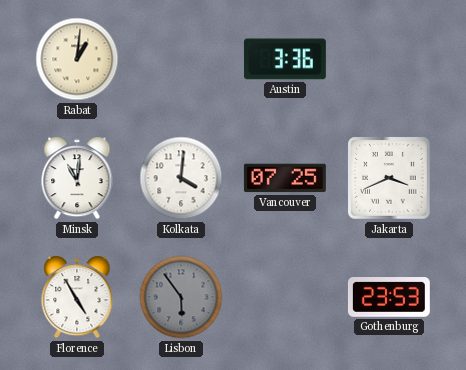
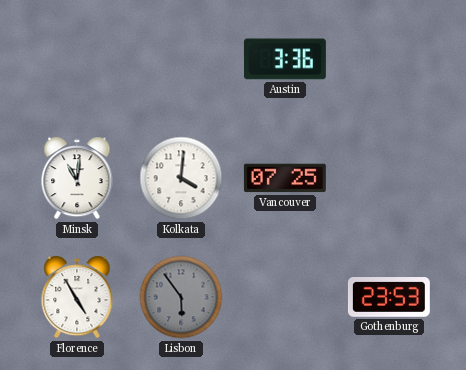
Rabat: 1:01 -> none
Jakarta: 3:41 -> none
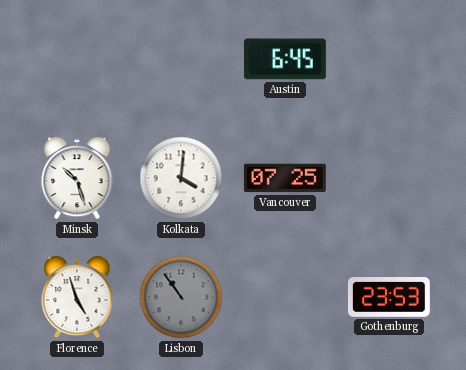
Austin: 3:36 -> 6:45
Minsk: 11:01 -> 10:27
Florence: 4:55 -> 4:57
Lisbon: 5:54 -> 10:54
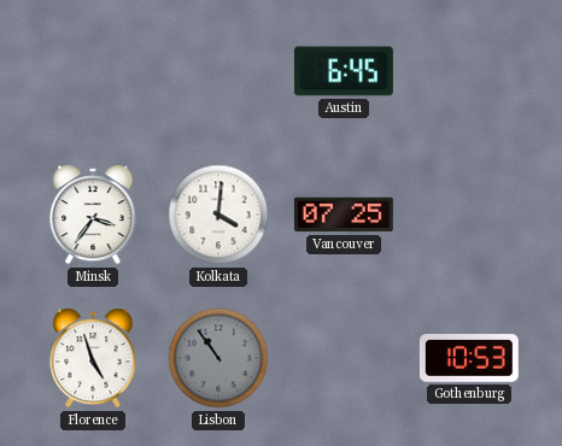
Minsk: 10:27 -> 3:36
Gothenburg: 23:53 -> 10:53
